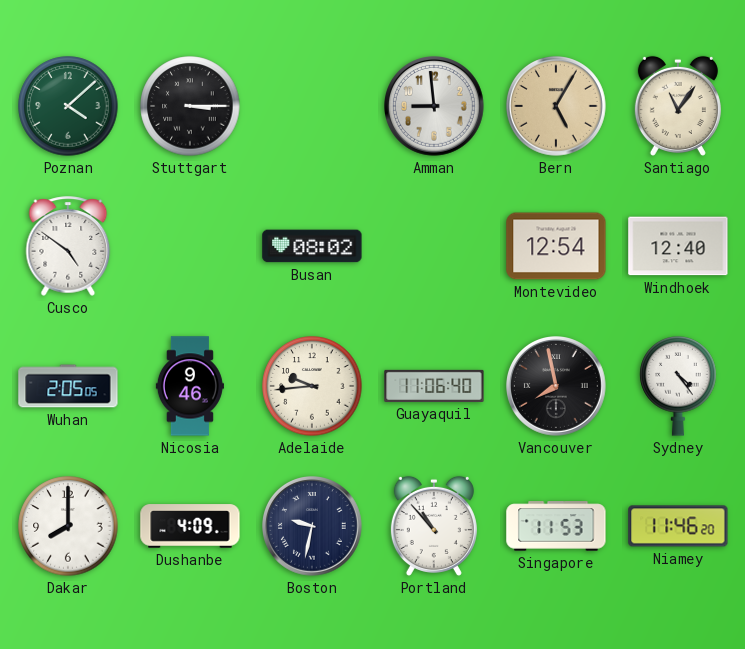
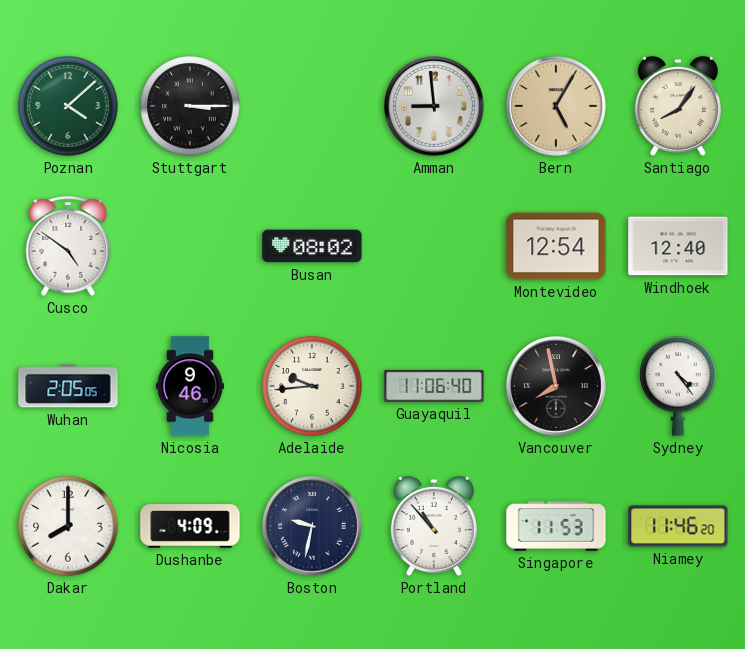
Santiago: 11:06 -> 8:06
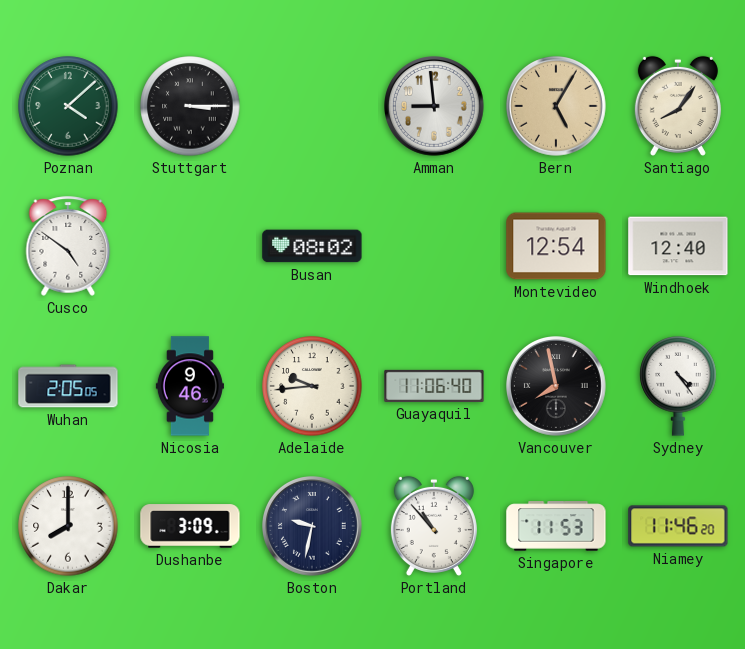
Dushanbe: 4:09 -> 3:09
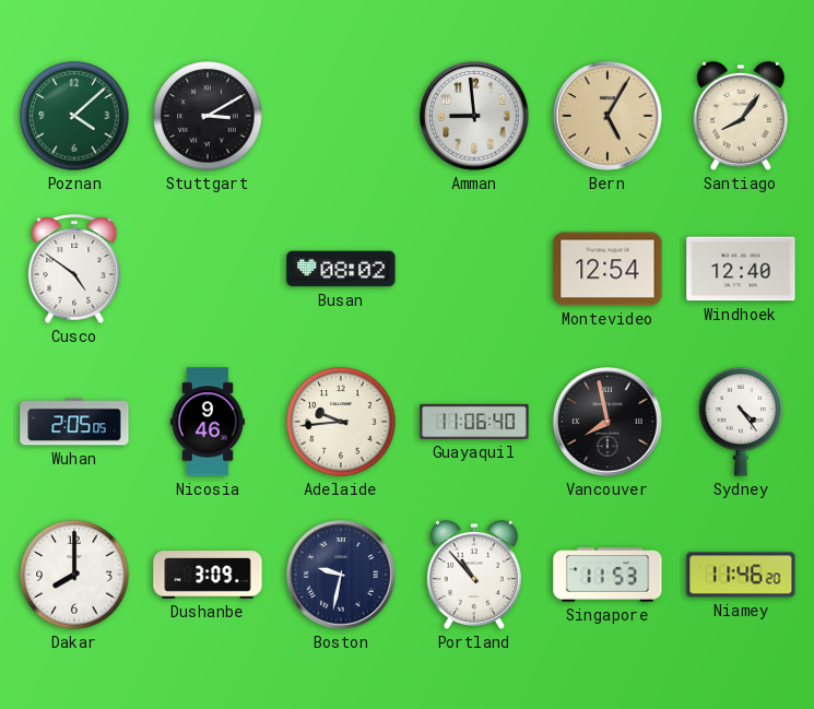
Stuttgart: 3:15 -> 3:10
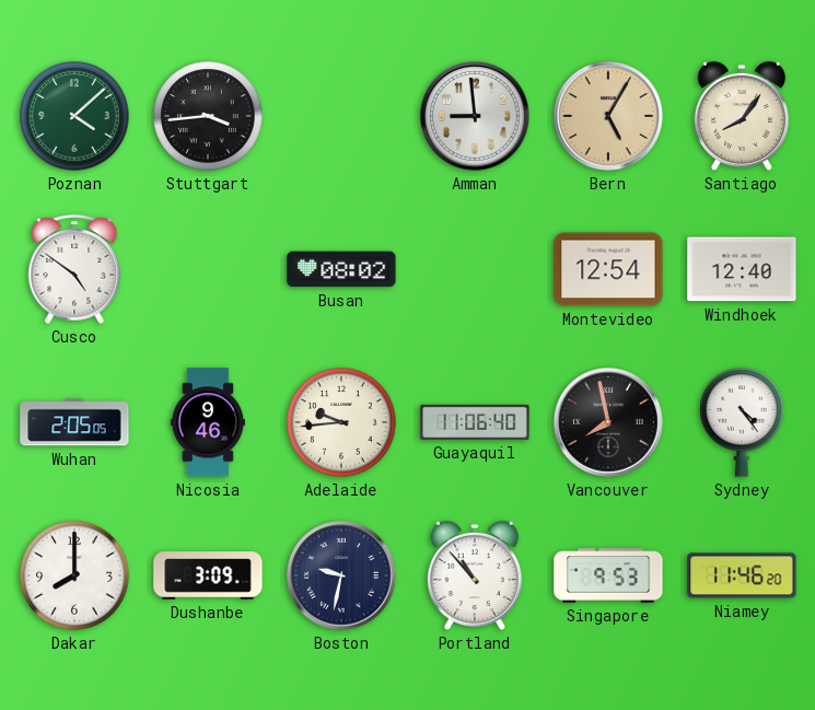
Stuttgart: 3:10 -> 3:44
Singapore: 11:53 -> 9:53
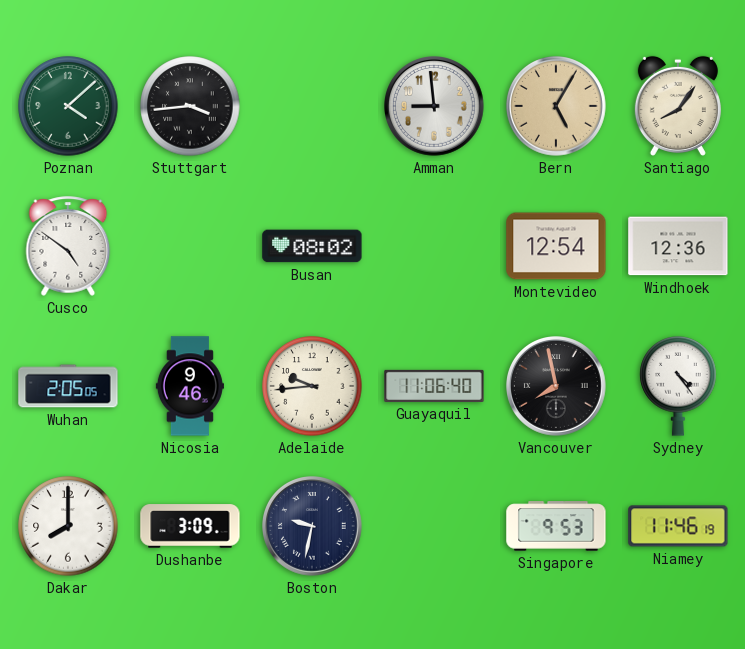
Windhoek: 12:40 -> 12:36
Portland: 10:53 -> none
Niamey: 11:46:20 -> 11:46:19
